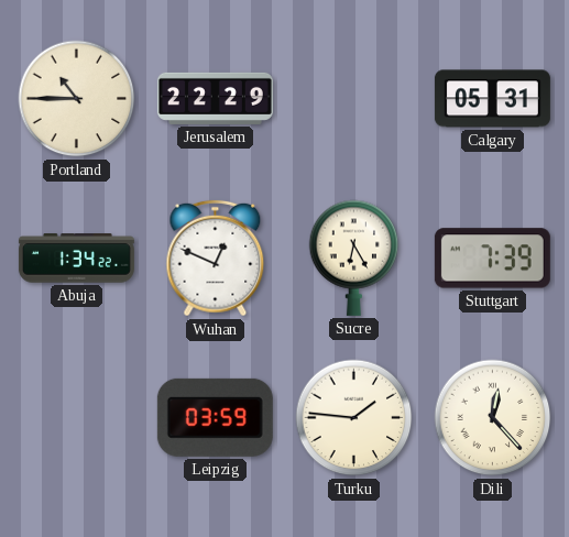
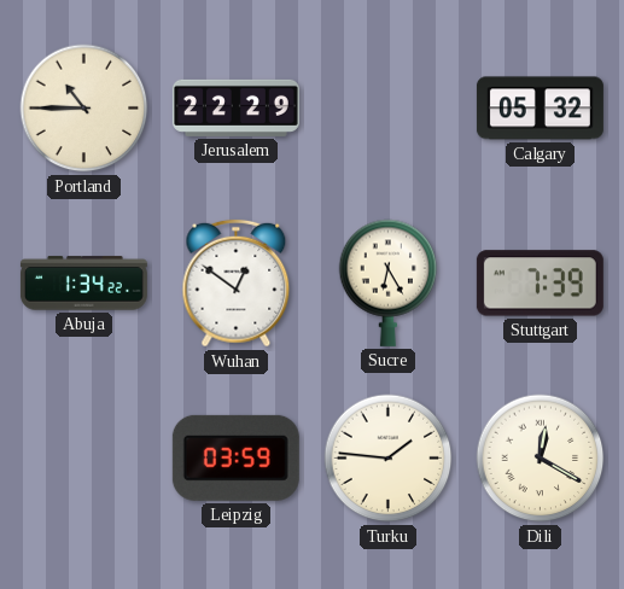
Calgary: 05:31 -> 05:32
Wuhan: 12:49 -> 12:51
Dili: 12:23 -> 12:20
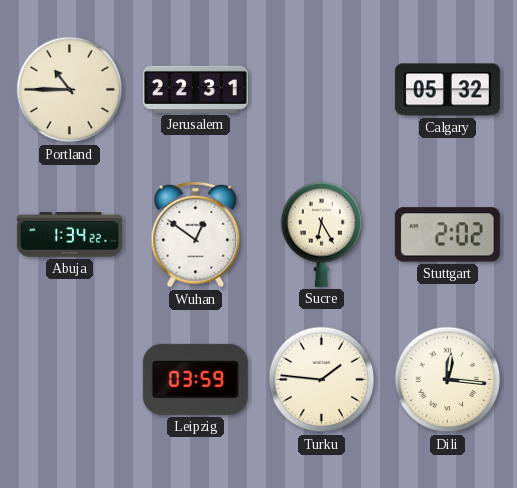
Jerusalem: 22:29 -> 22:31
Stuttgart: 7:39 -> 2:02
Dili: 12:20 -> 12:16
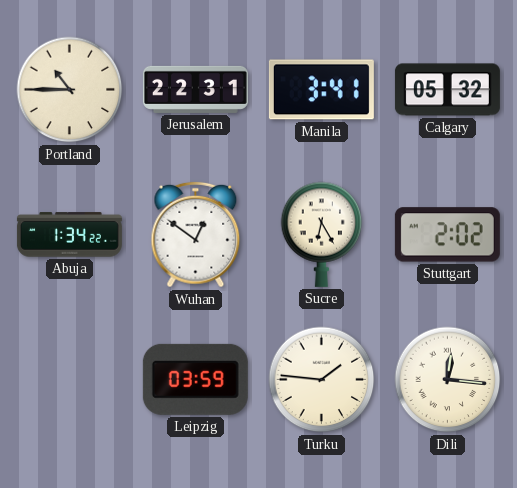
Manila: none -> 3:41
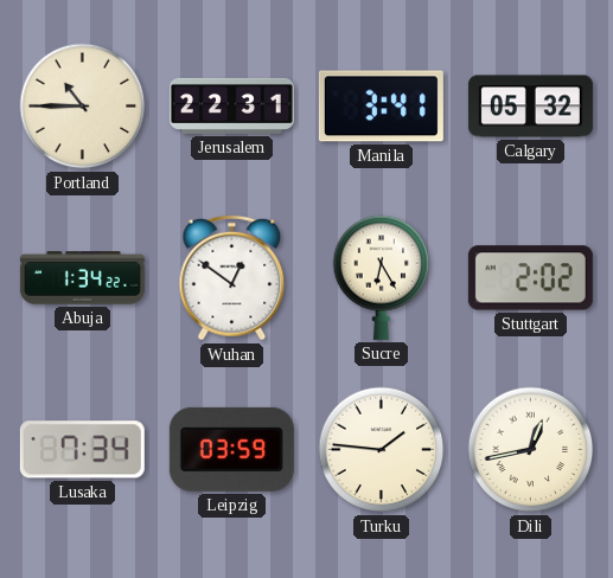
Lusaka: none -> 7:34
Dili: 12:16 -> 12:43
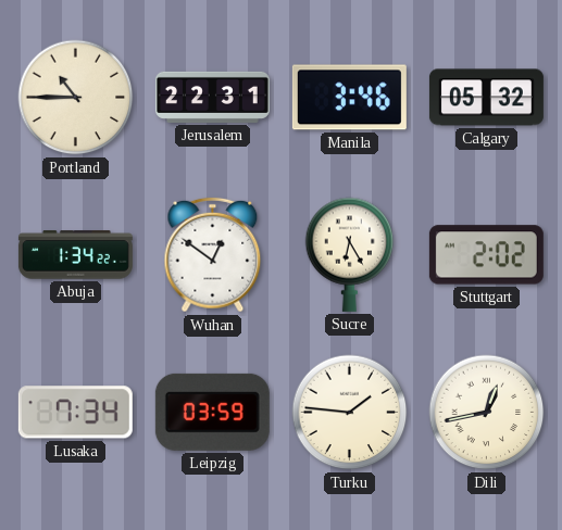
Manila: 3:41 -> 3:46
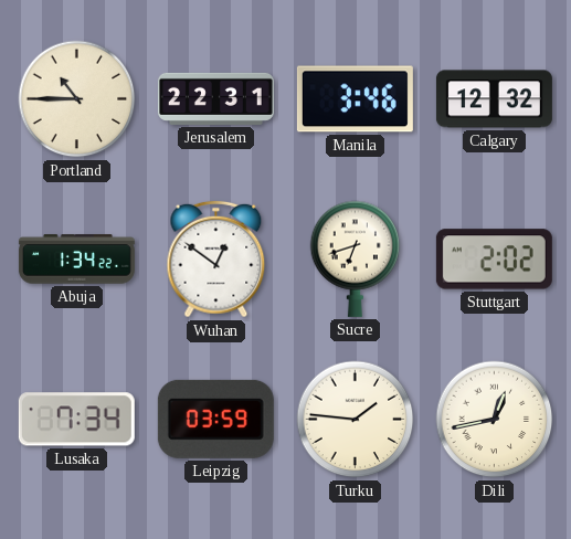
Calgary: 05:32 -> 12:32
Sucre: 6:25 -> 6:42
